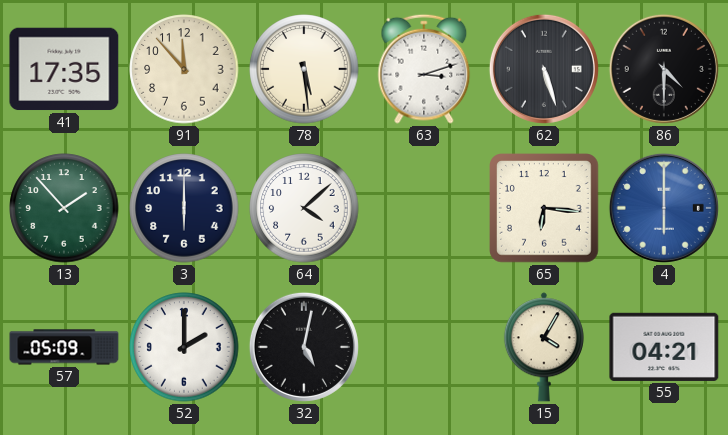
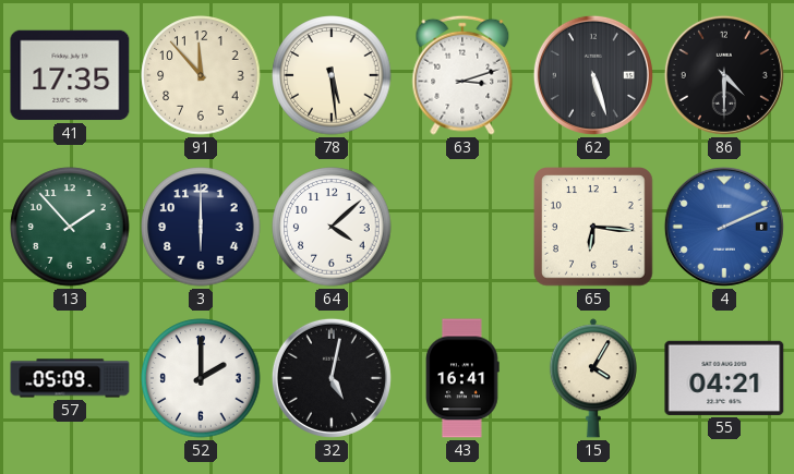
4: 6:00 -> 2:11
43: none -> 16:41
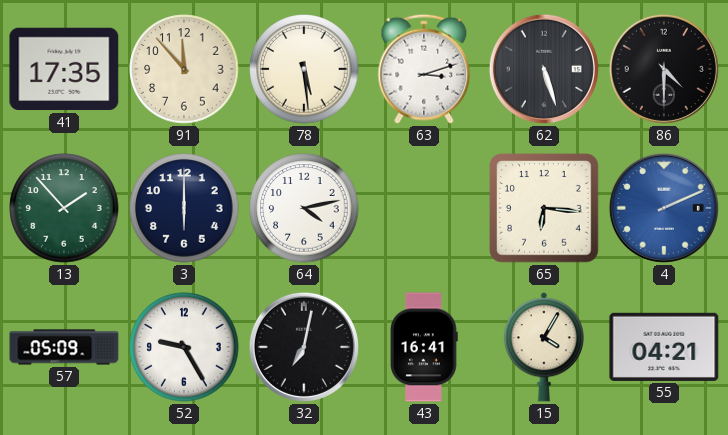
64: 4:08 -> 4:13
52: 2:00 -> 9:25
32: 5:02 -> 7:02
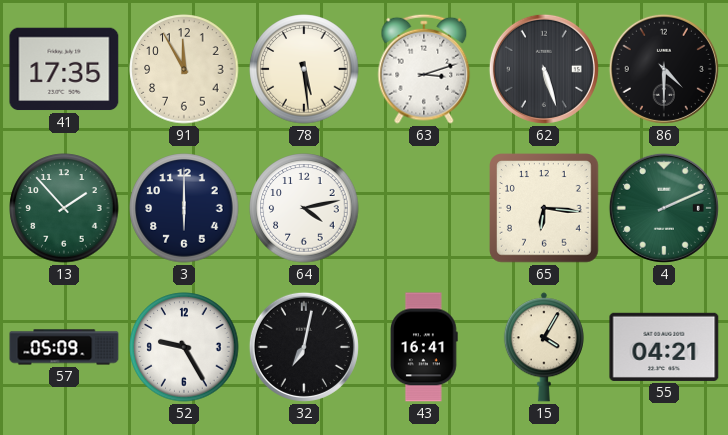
91: 11:53 -> 11:55
4 dial: blue -> green
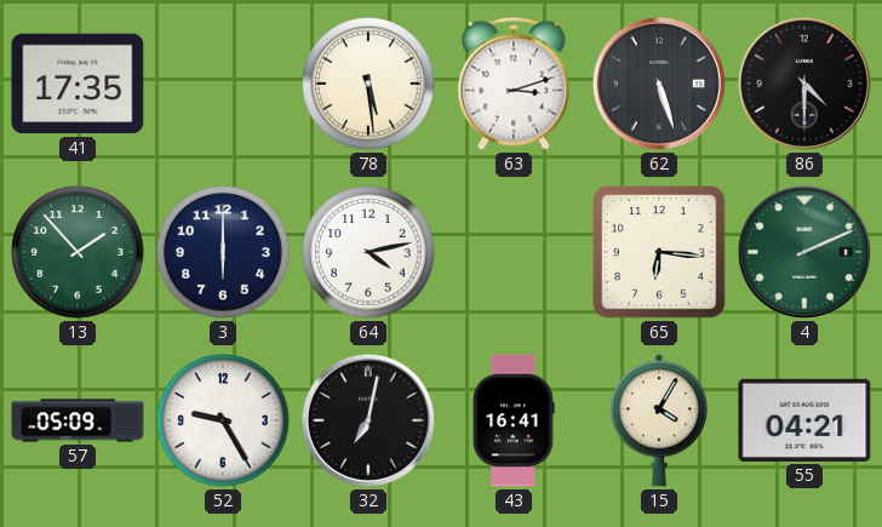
91: 11:55 -> none
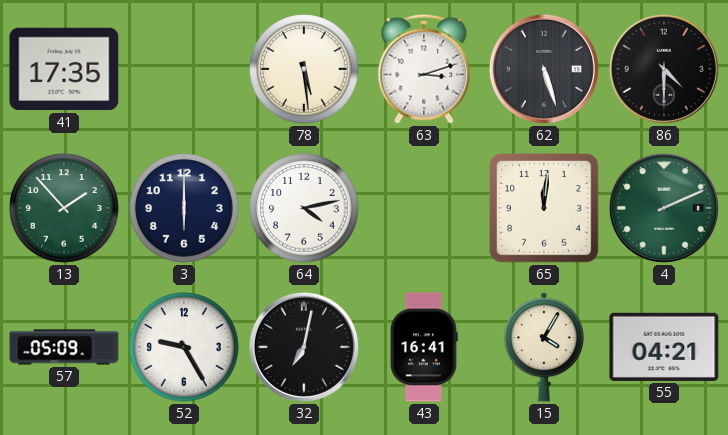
65: 6:16 -> 12:01
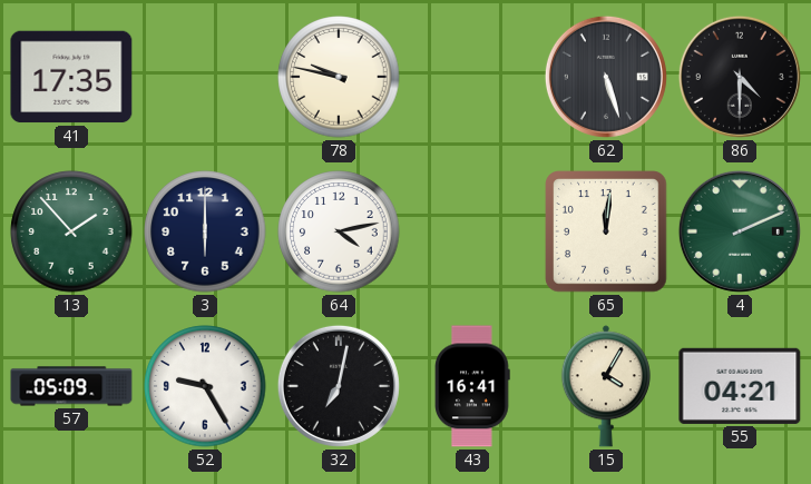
78: 5:29 -> 9:47
63: 3:12 -> none
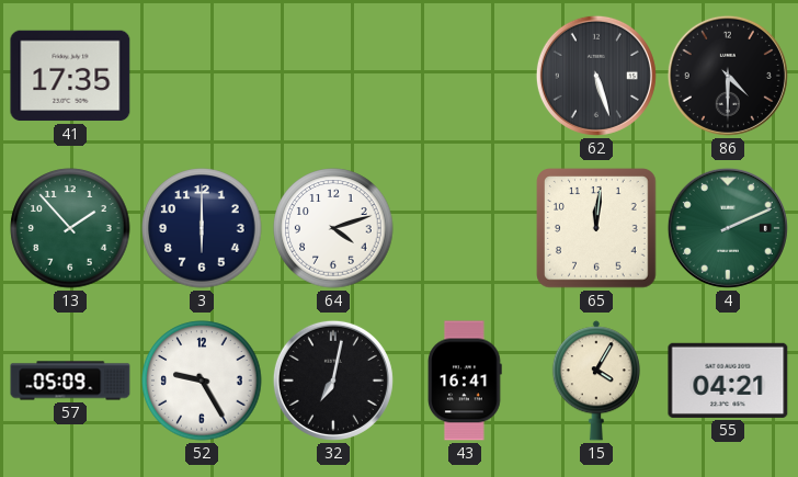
78: 9:47 -> none
64: 4:13 -> 4:12
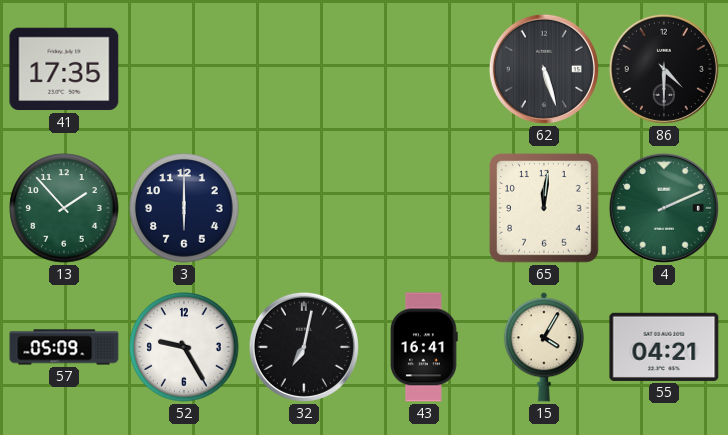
64: 4:12 -> none
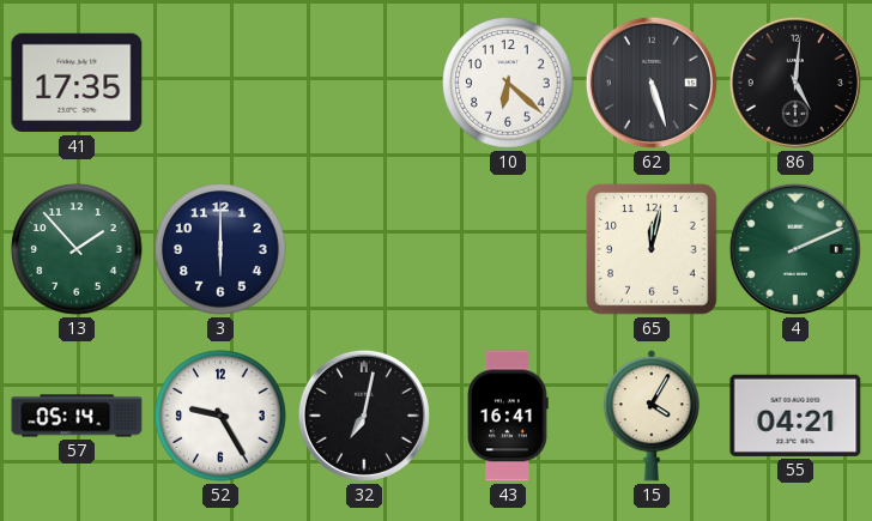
10: none -> 6:22
86: 4:30 -> 5:01
65: 12:01 -> 12:02
57: 05:09 -> 05:14
